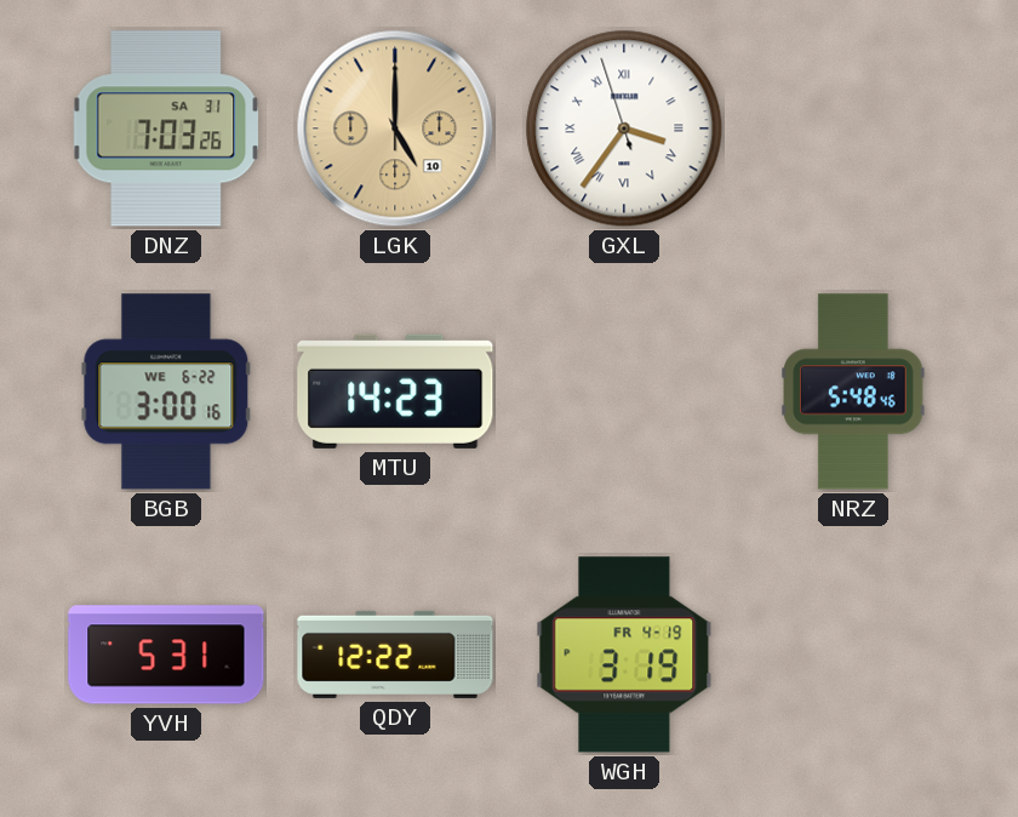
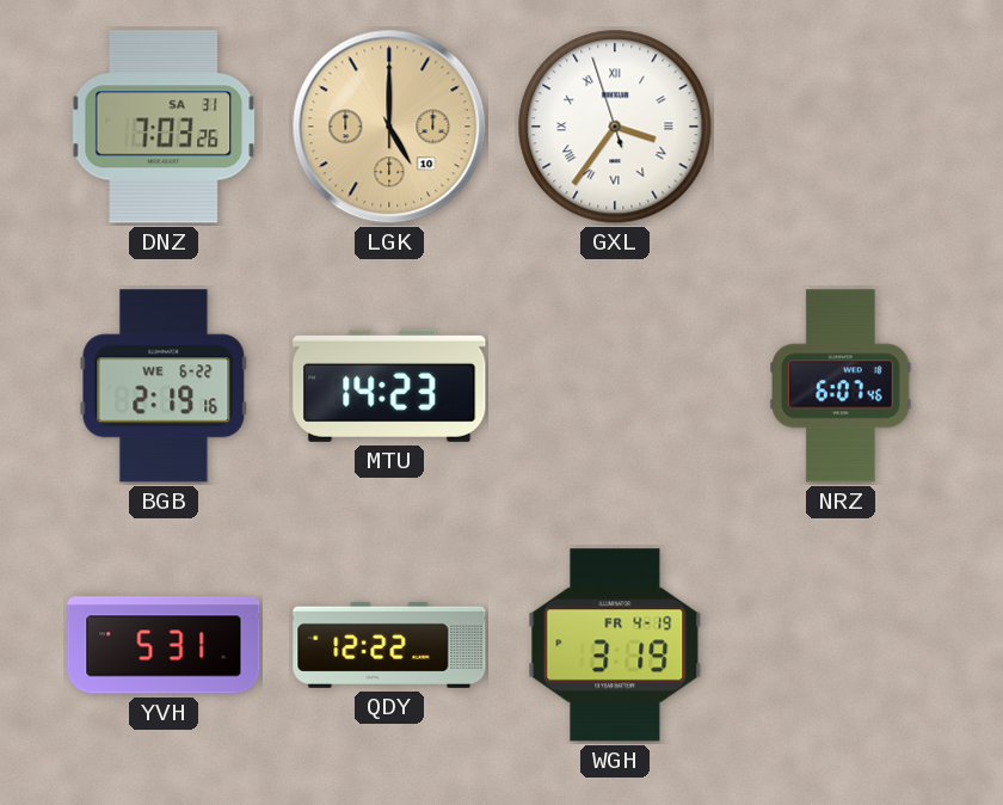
BGB: 3:00 -> 2:19
NRZ: 5:48 -> 6:07
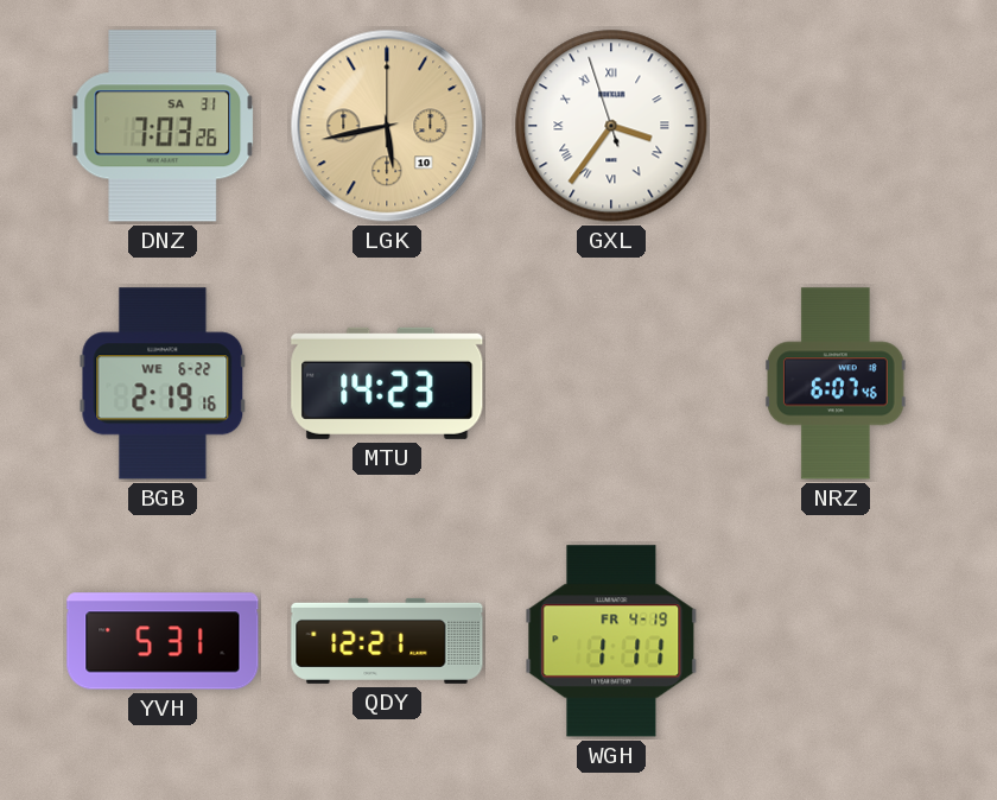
LGK: 5:00 -> 5:43
QDY: 12:22 -> 12:21
WGH: 3:19 -> 1:11
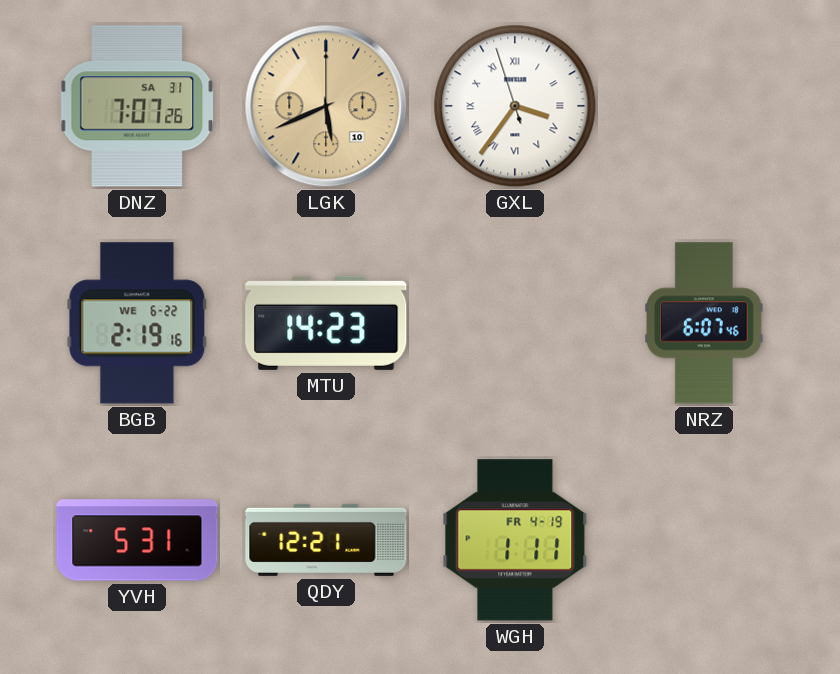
DNZ: 7:03 -> 7:07
LGK: 5:43 -> 5:41
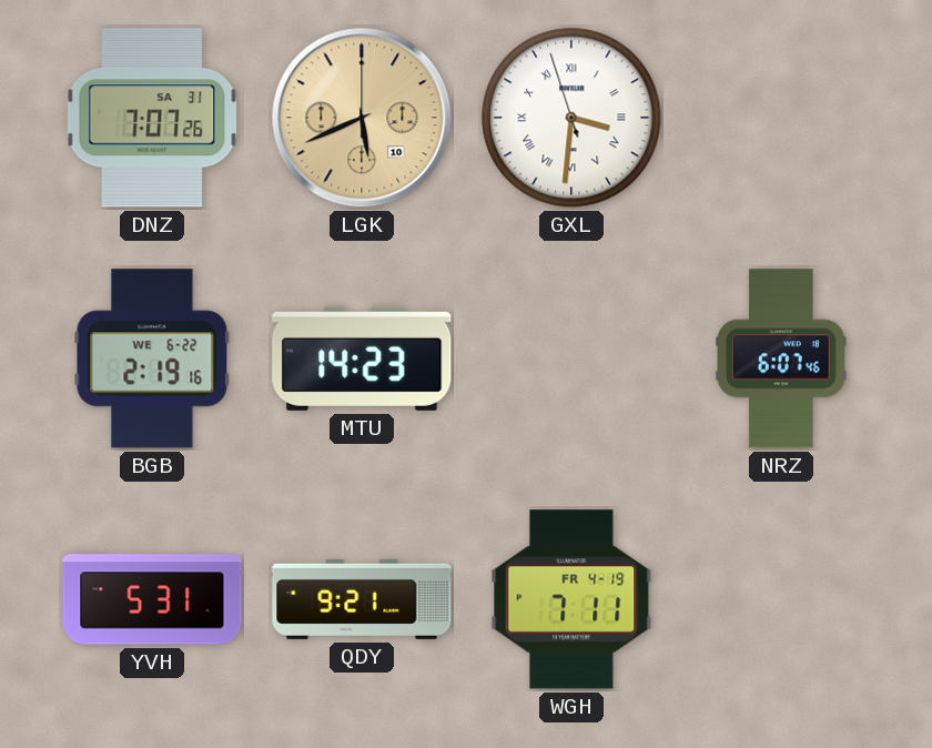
GXL: 3:35 -> 3:30
QDY: 12:21 -> 9:21
WGH: 1:11 -> 7:11
